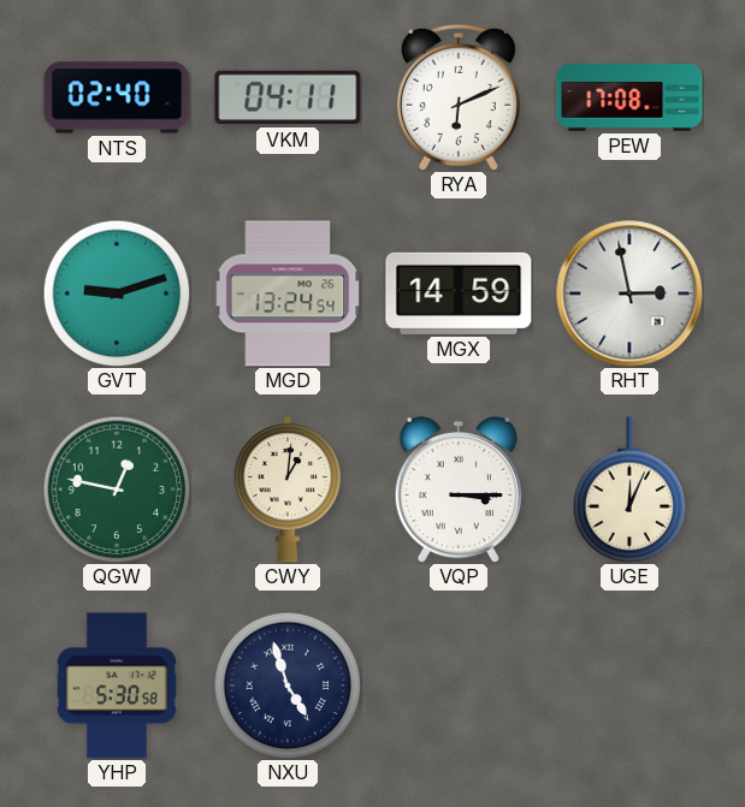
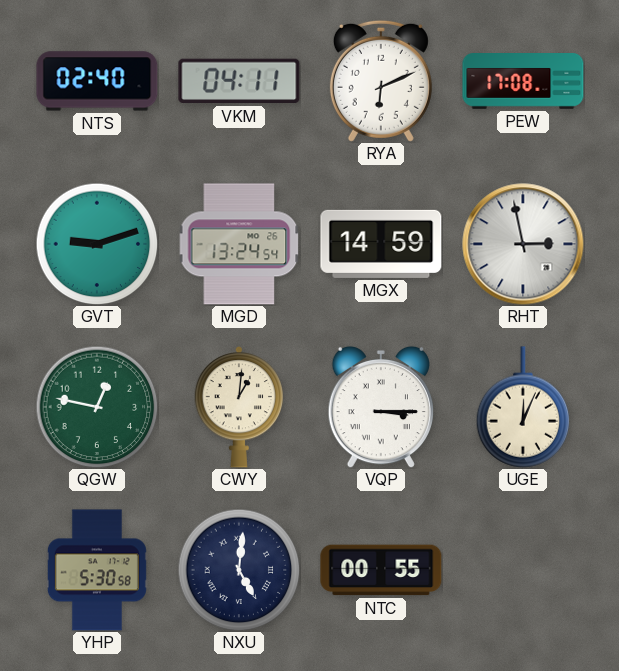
NXU: 4:57 -> 5:01
NTC: none -> 00:55
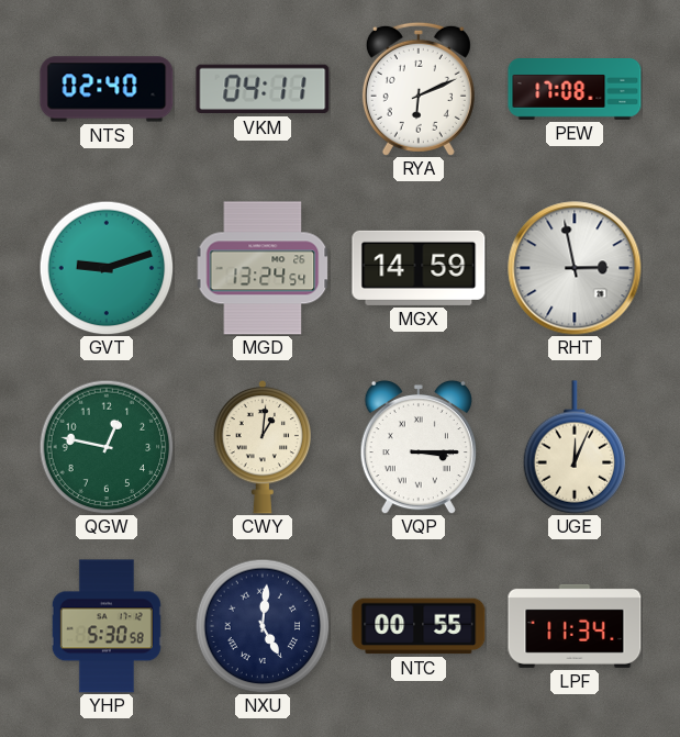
LPF: none -> 11:34
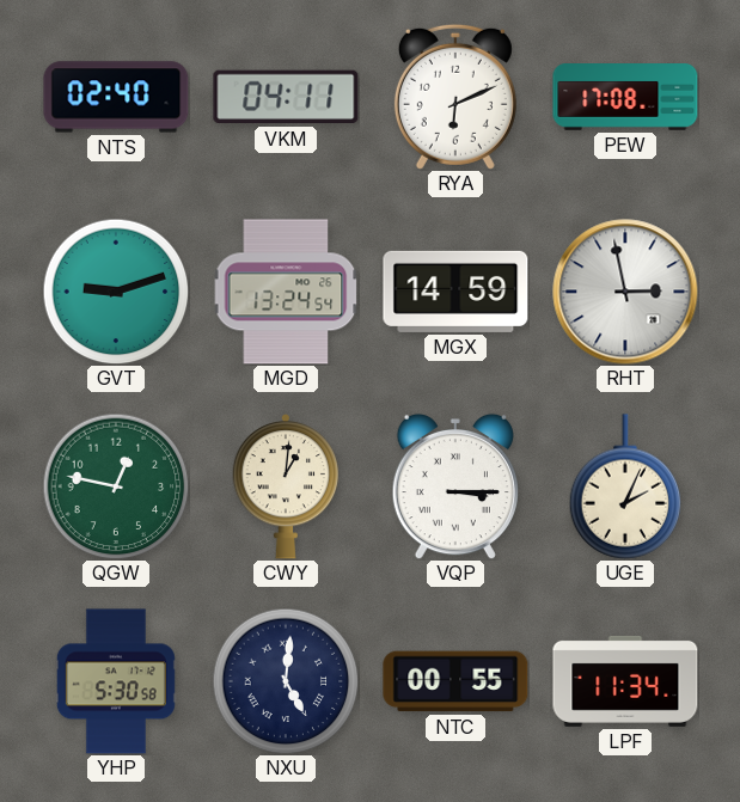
UGE: 12:04 -> 2:04
